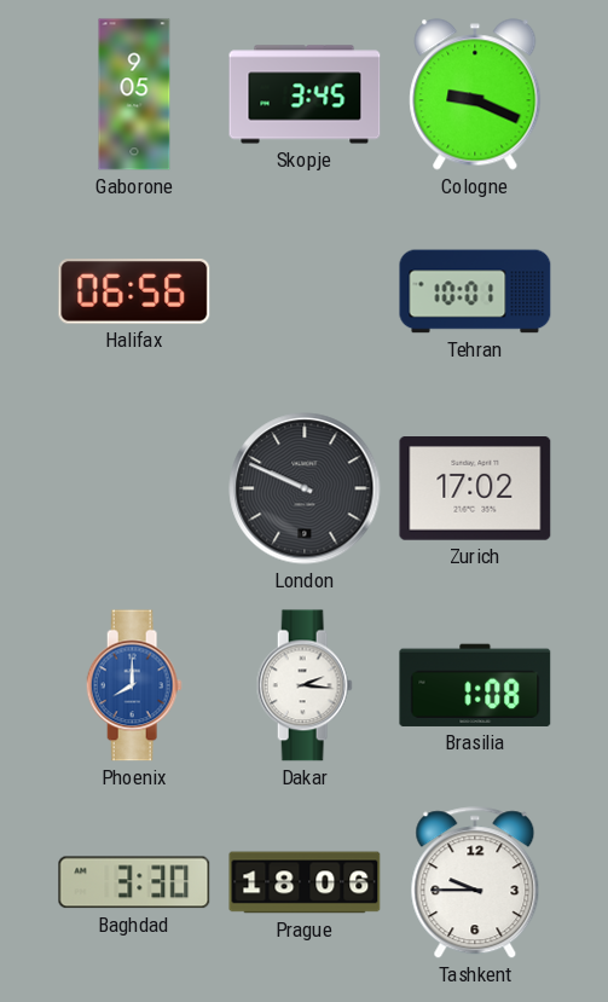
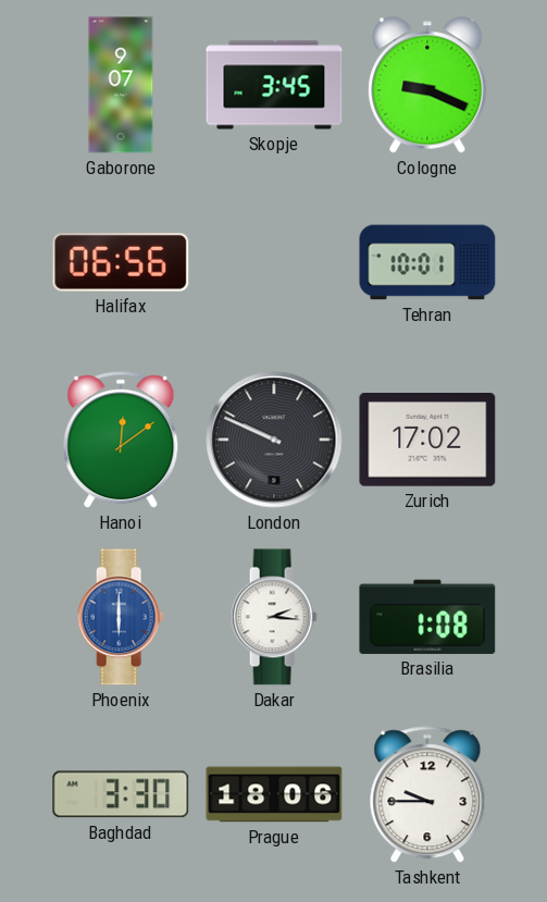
Gaborone: 9:05 -> 9:07
Hanoi: none -> 12:09
Phoenix: 8:00 -> 6:00
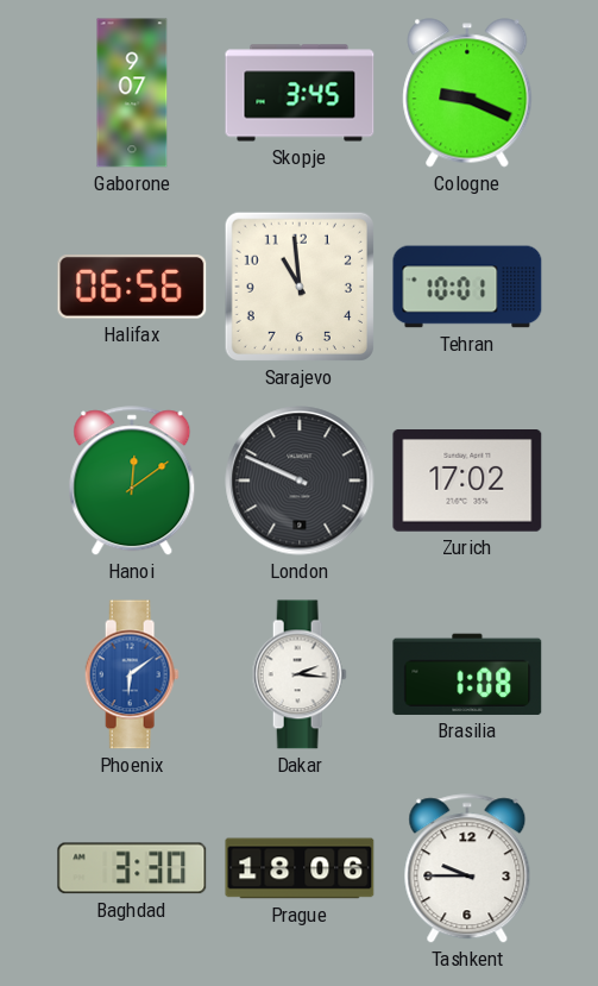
Sarajevo: none -> 10:59
Phoenix: 6:00 -> 6:09
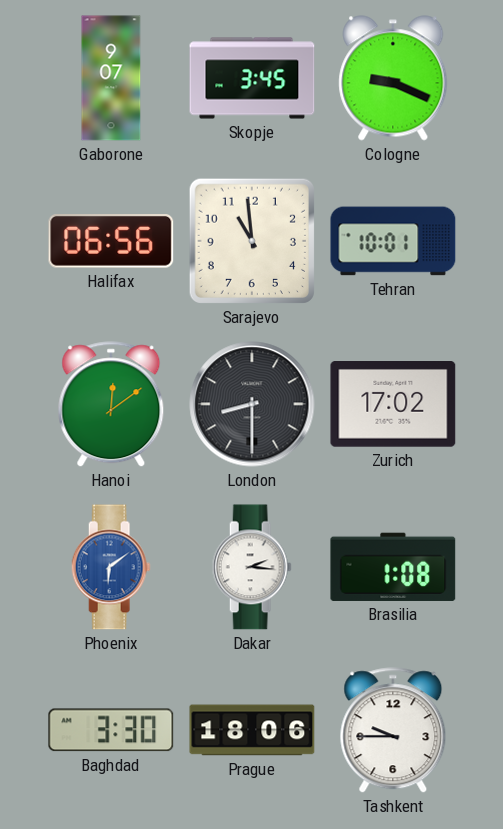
London: 9:49 -> 8:30
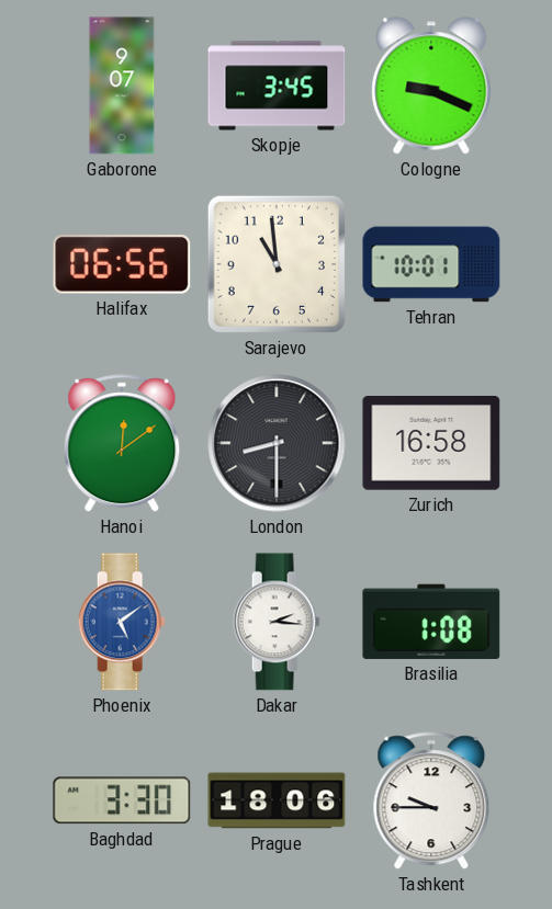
Zurich: 17:02 -> 16:58
Phoenix: 6:09 -> 5:09
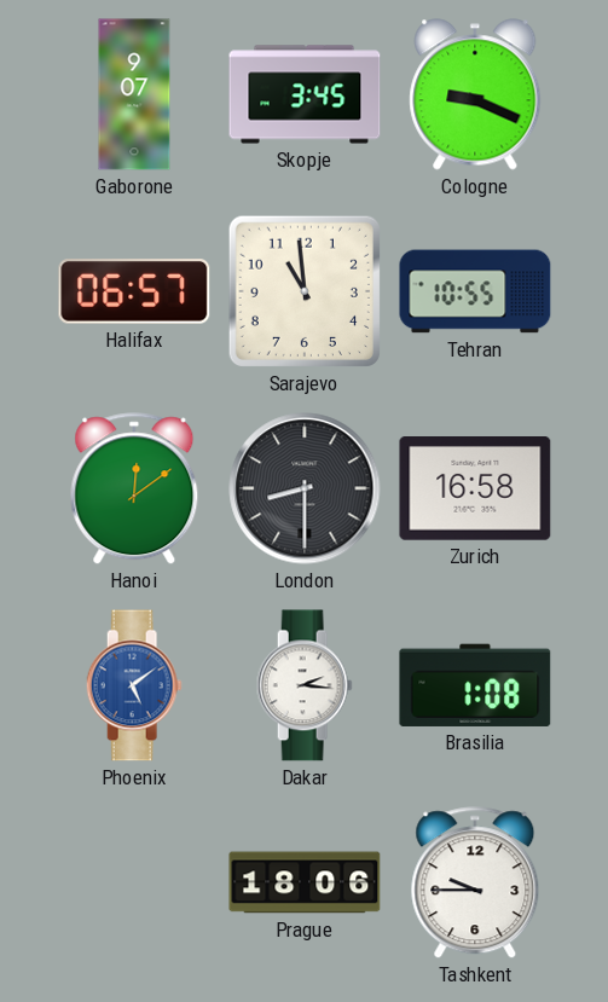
Halifax: 06:56 -> 06:57
Tehran: 10:01 -> 10:55
Baghdad: 3:30 -> none
